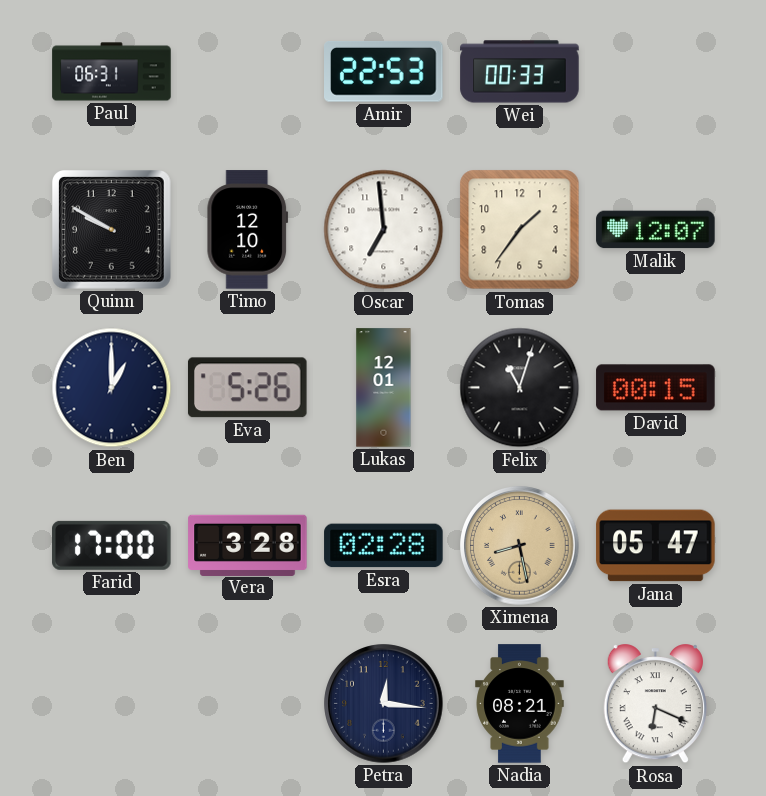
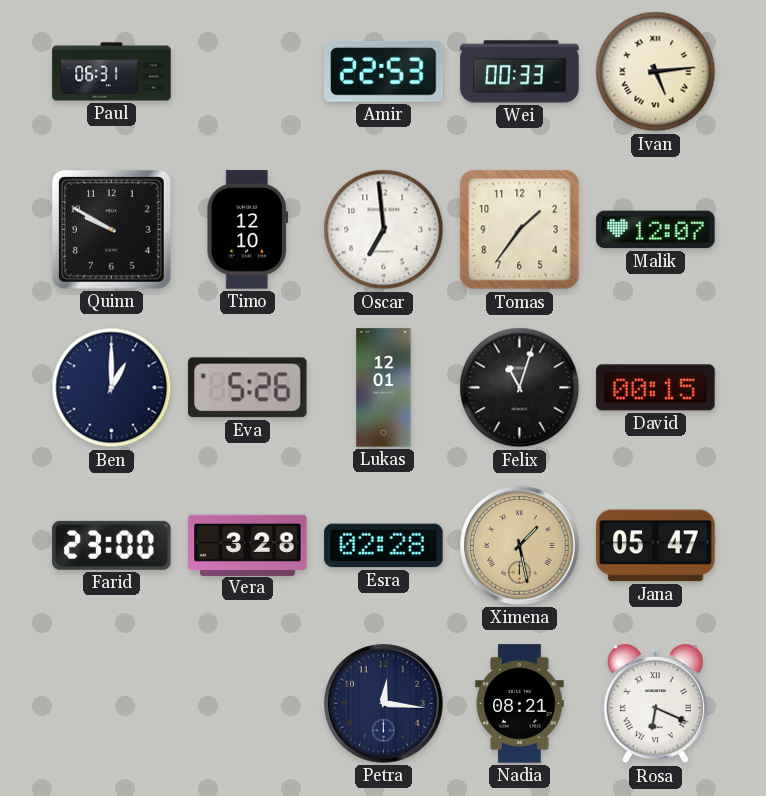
Ivan: none -> 5:14
Farid: 17:00 -> 23:00
Ximena: 8:28 -> 1:28
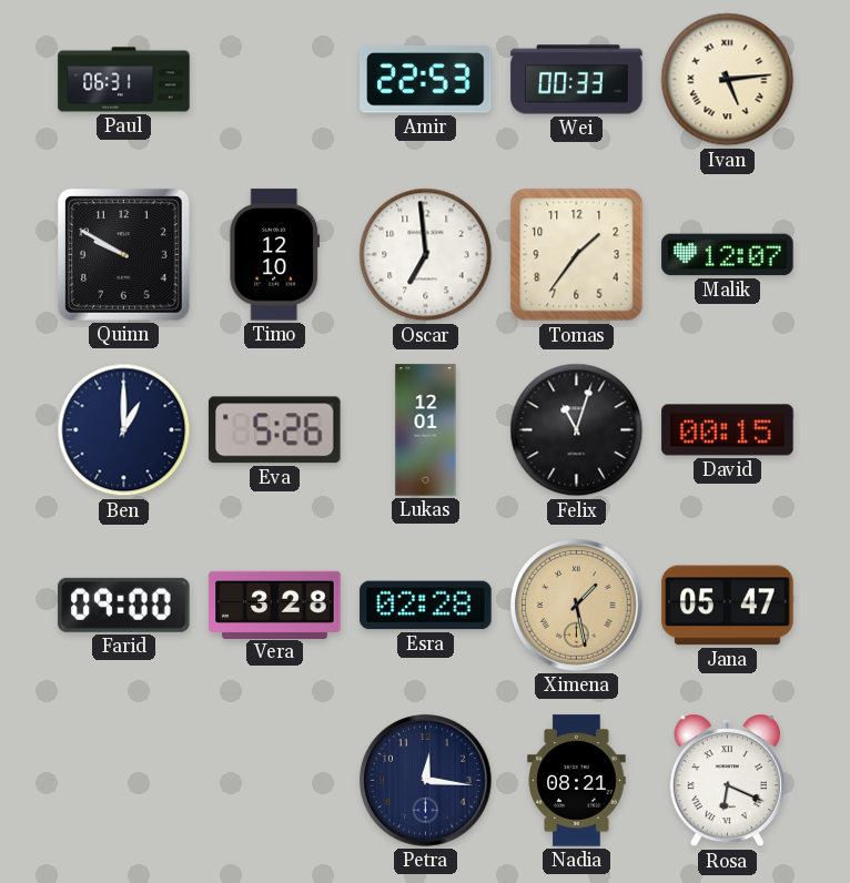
Farid: 23:00 -> 09:00
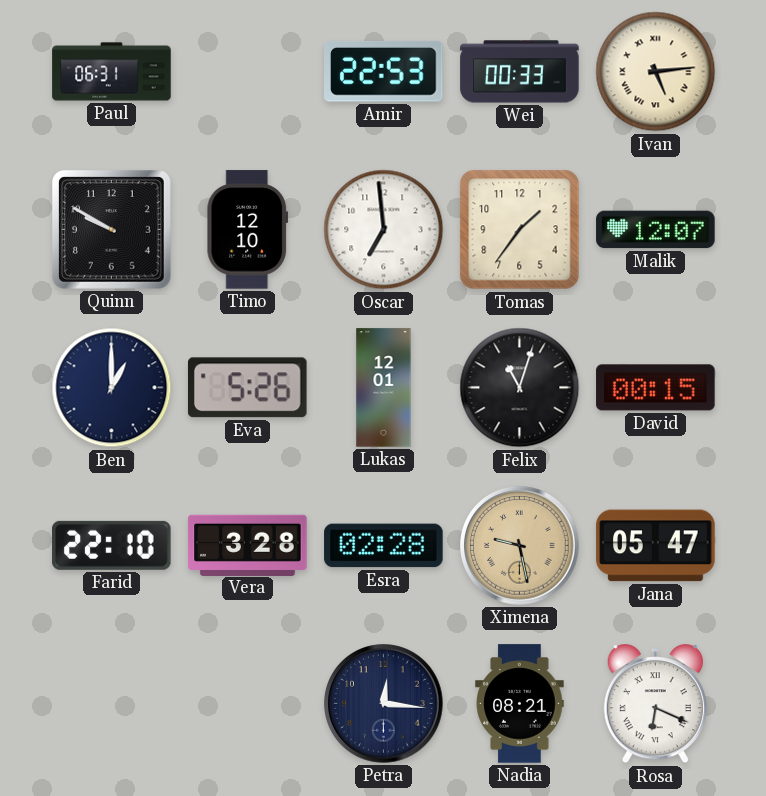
Farid: 09:00 -> 22:10
Ximena: 1:28 -> 9:28
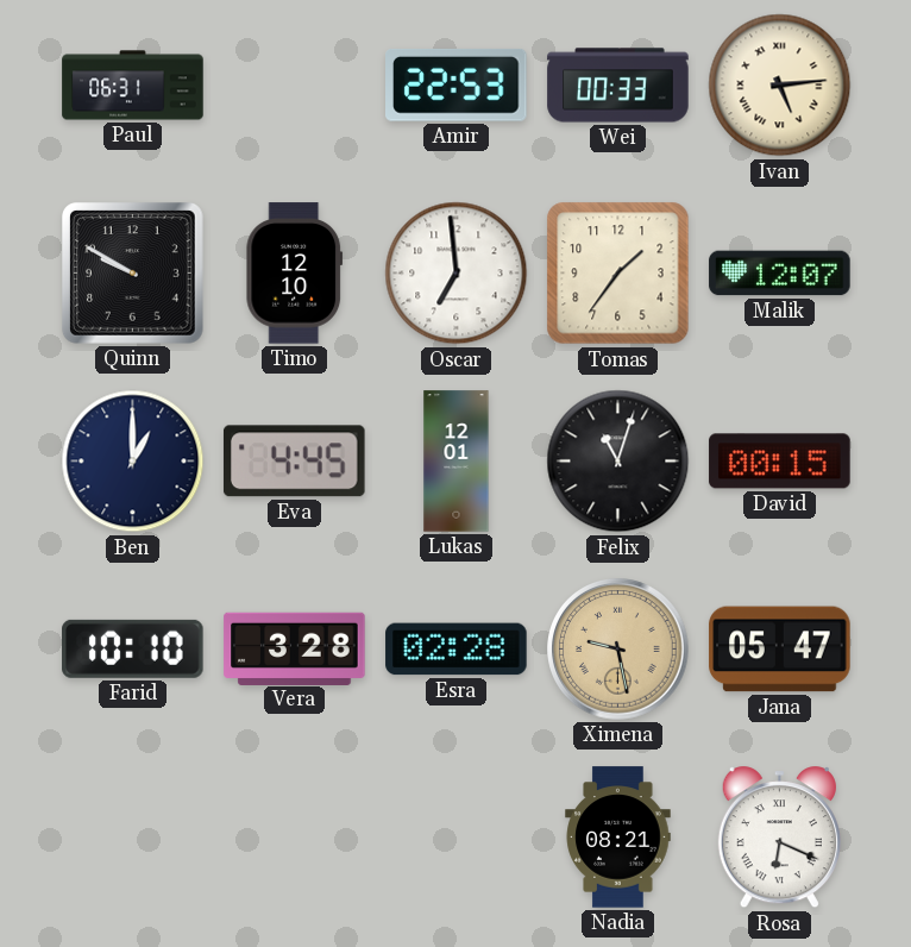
Eva: 5:26 -> 4:45
Farid: 22:10 -> 10:10
Petra: 12:16 -> none
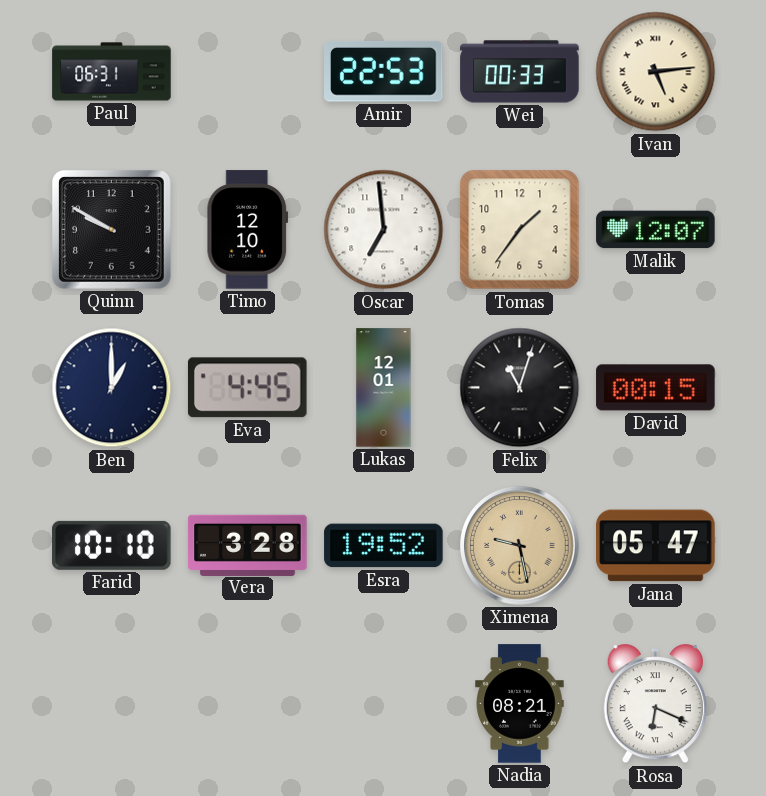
Esra: 02:28 -> 19:52
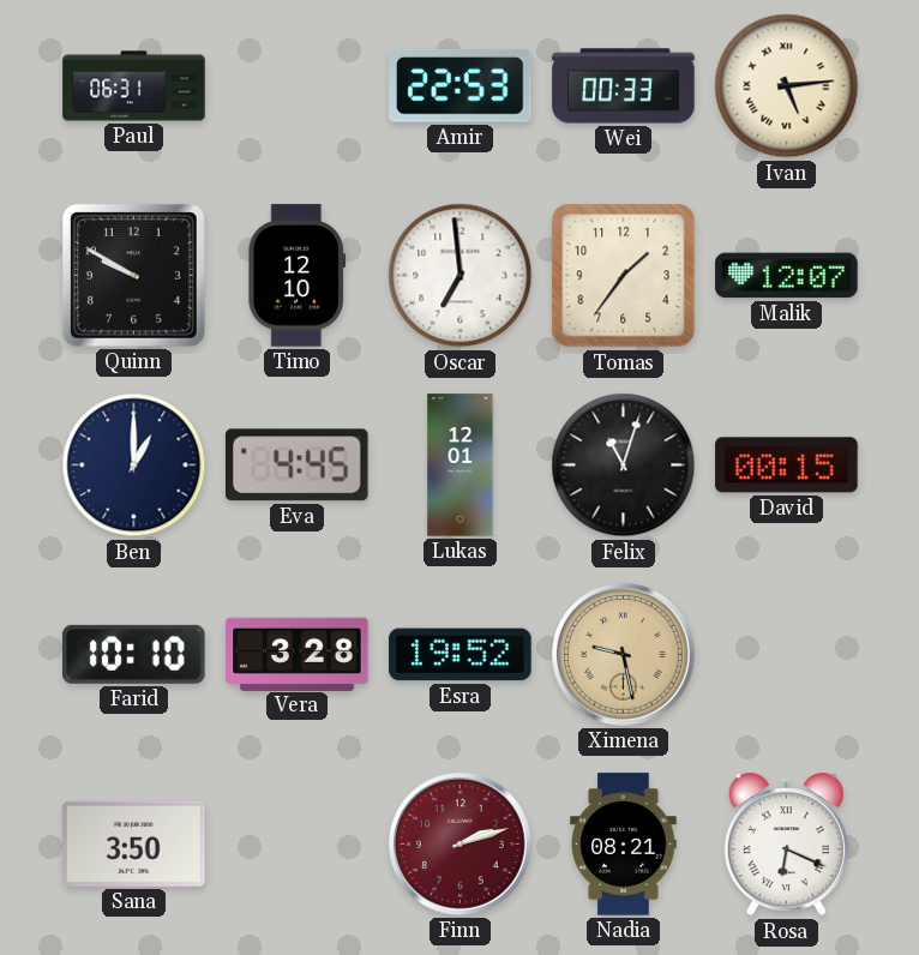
Jana: 05:47 -> none
Sana: none -> 3:50
Finn: none -> 2:12
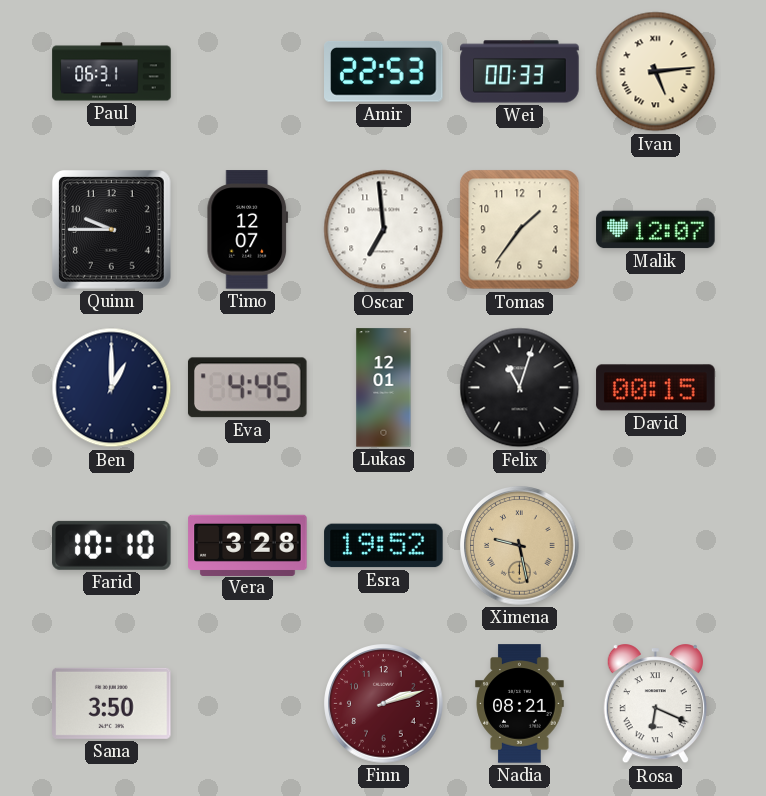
Quinn: 9:50 -> 9:45
Timo: 12:10 -> 12:07
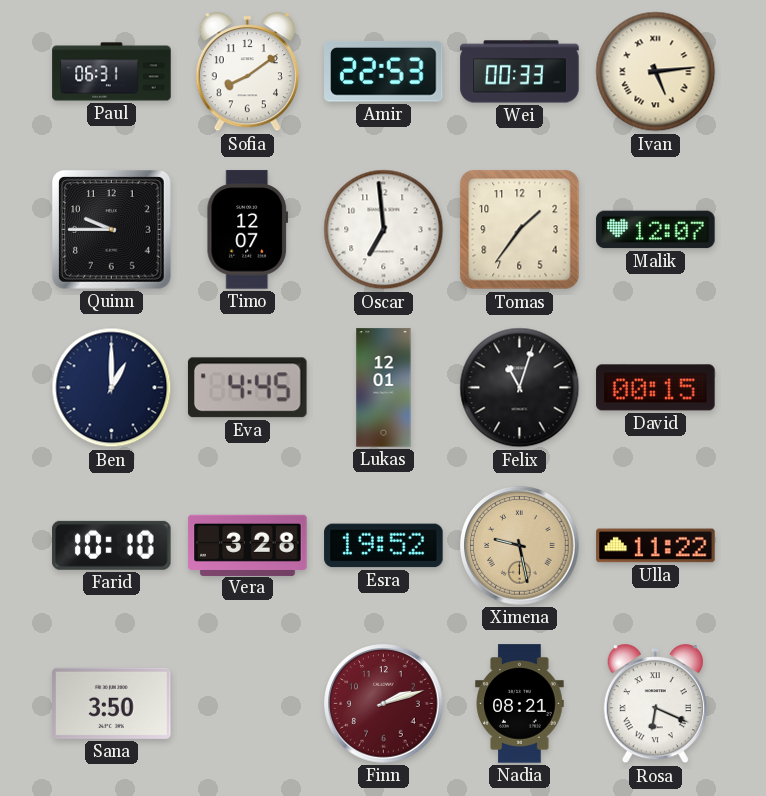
Sofia: none -> 8:09
Ulla: none -> 11:22
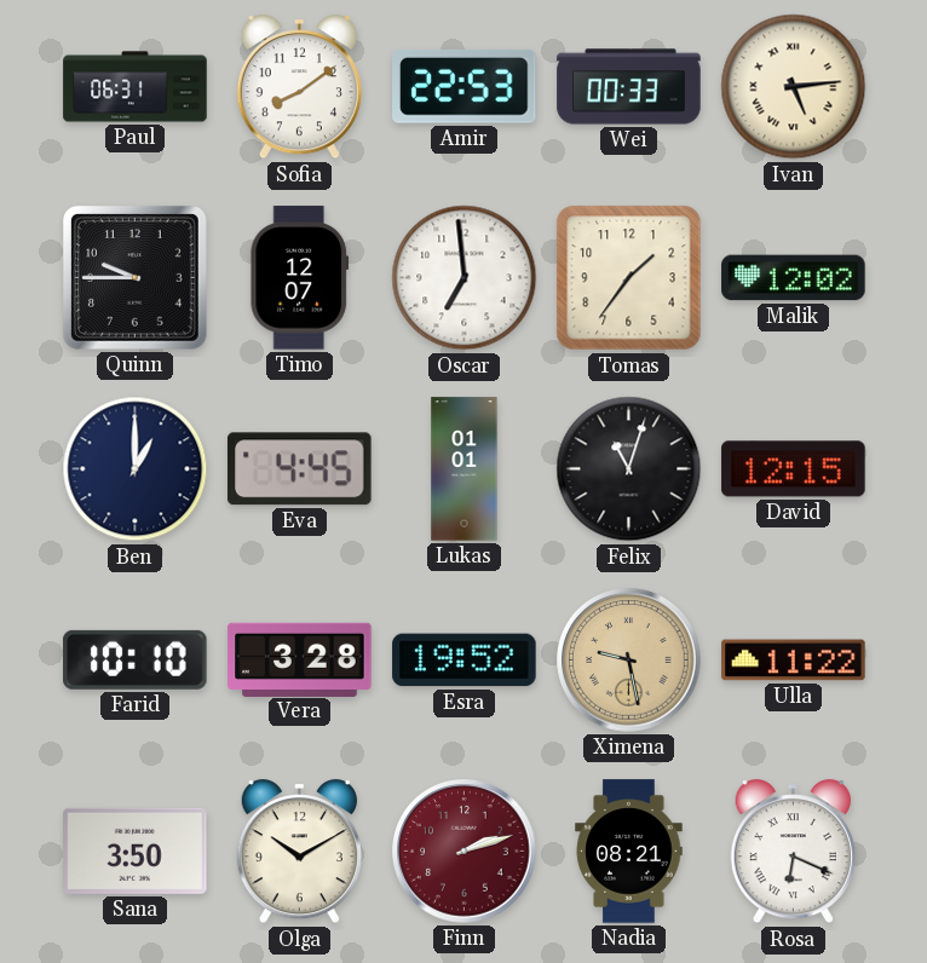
Malik: 12:07 -> 12:02
Lukas: 12:01 -> 01:01
David: 00:15 -> 12:15
Olga: none -> 10:10
